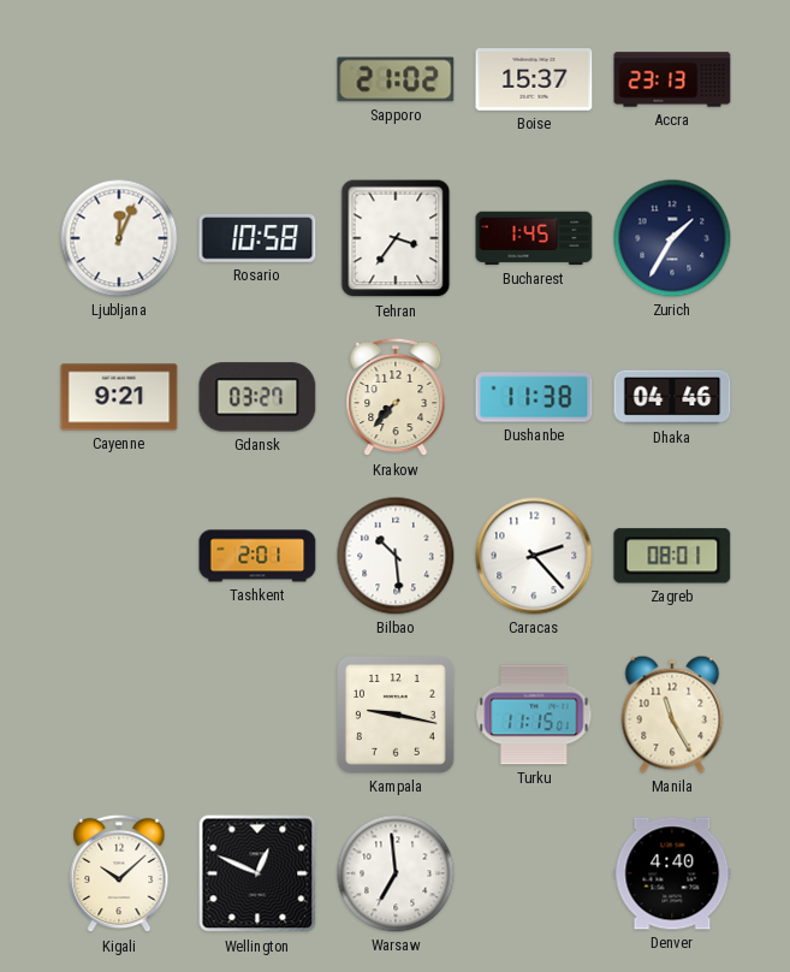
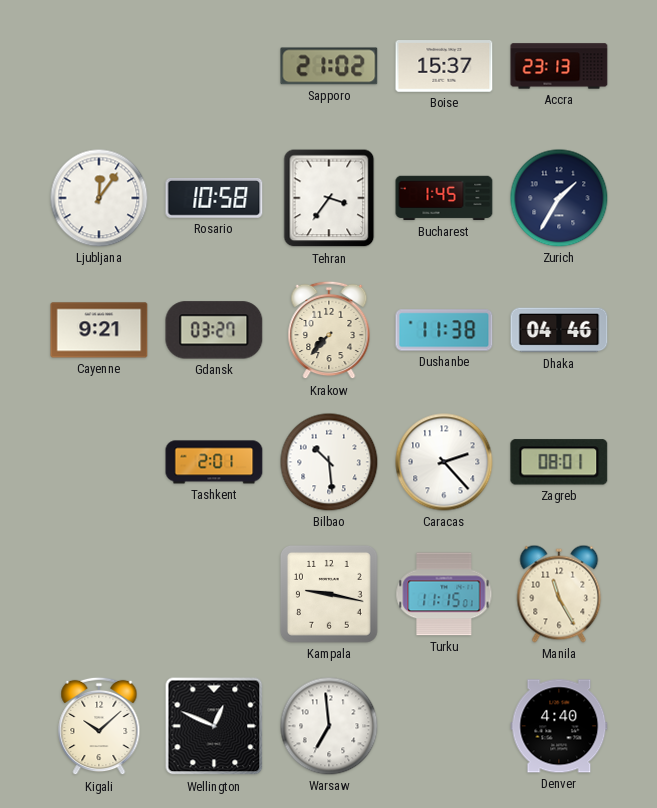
Ljubljana: 12:04 -> 12:06
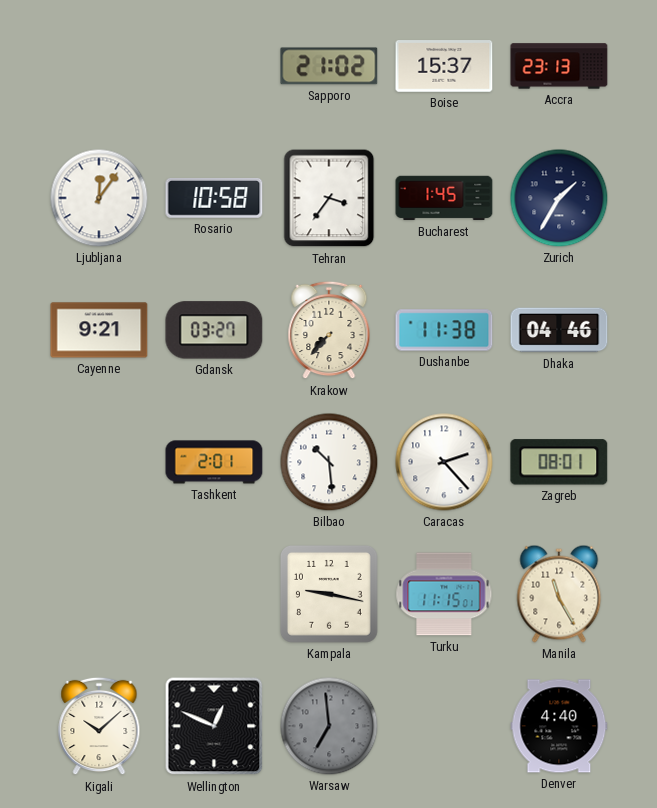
Warsaw dial: white -> grey
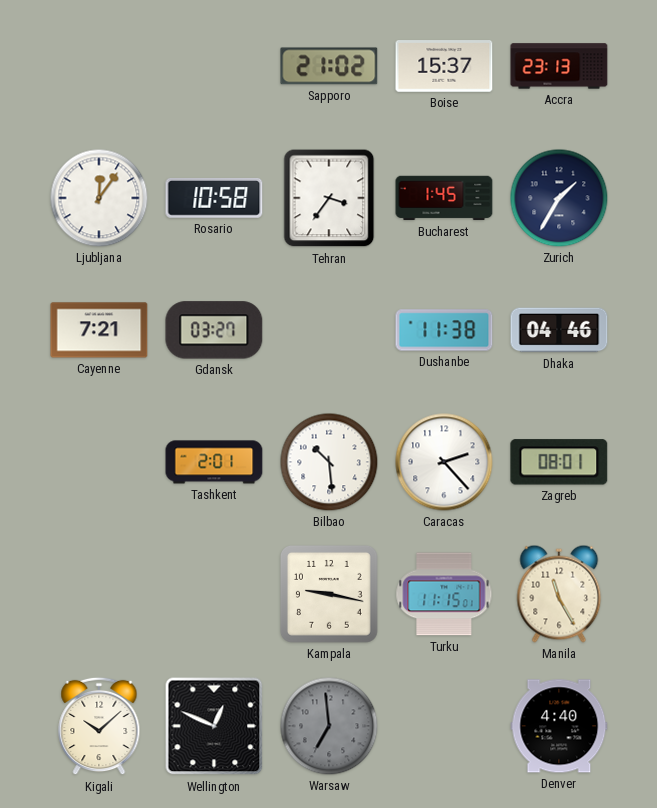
Cayenne: 9:21 -> 7:21
Krakow: 7:37 -> none
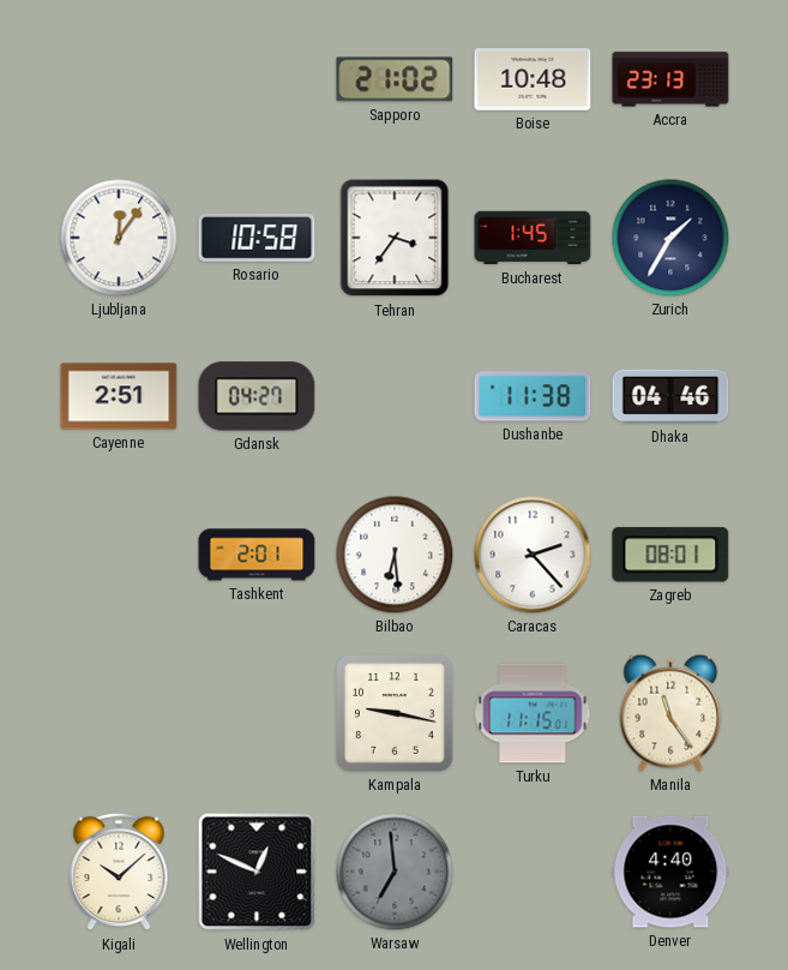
Boise: 15:37 -> 10:48
Cayenne: 7:21 -> 2:51
Gdansk: 03:27 -> 04:27
Bilbao: 10:29 -> 6:29
Manila: 11:25 -> 11:24
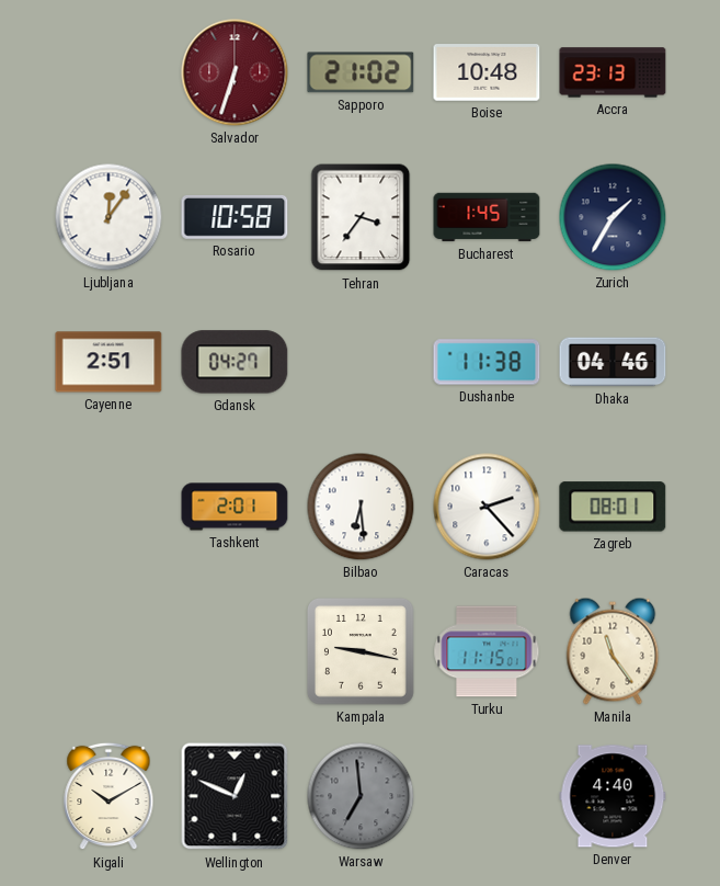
Salvador: none -> 6:33
Kigali: 10:08 -> 10:10
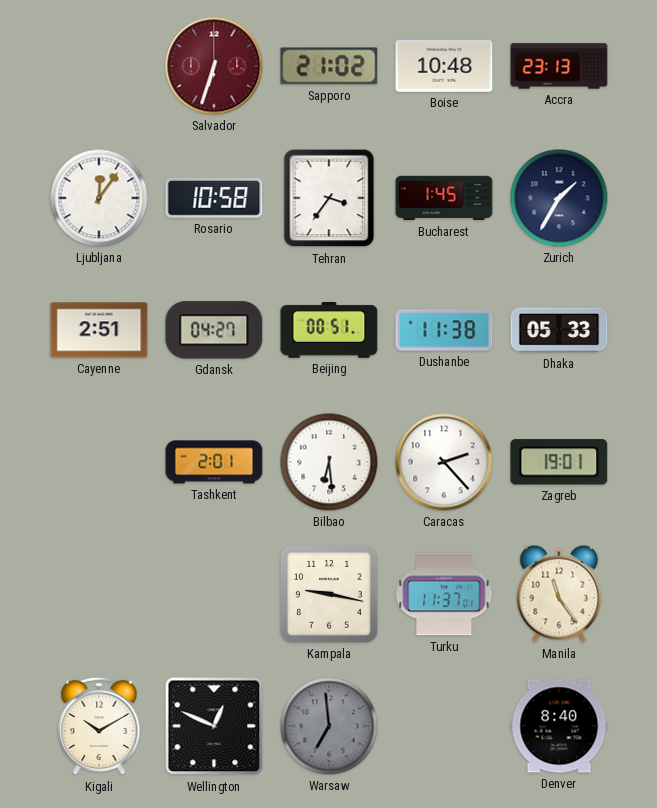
Beijing: none -> 00:51
Dhaka: 04:46 -> 05:33
Zagreb: 08:01 -> 19:01
Turku: 11:15 -> 11:37
Denver: 4:40 -> 8:40
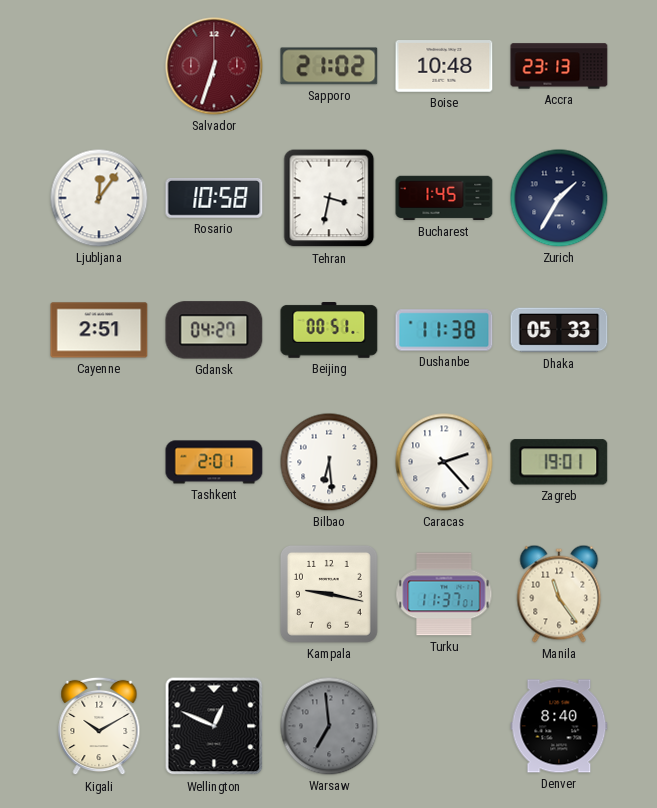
Tehran: 3:36 -> 3:32
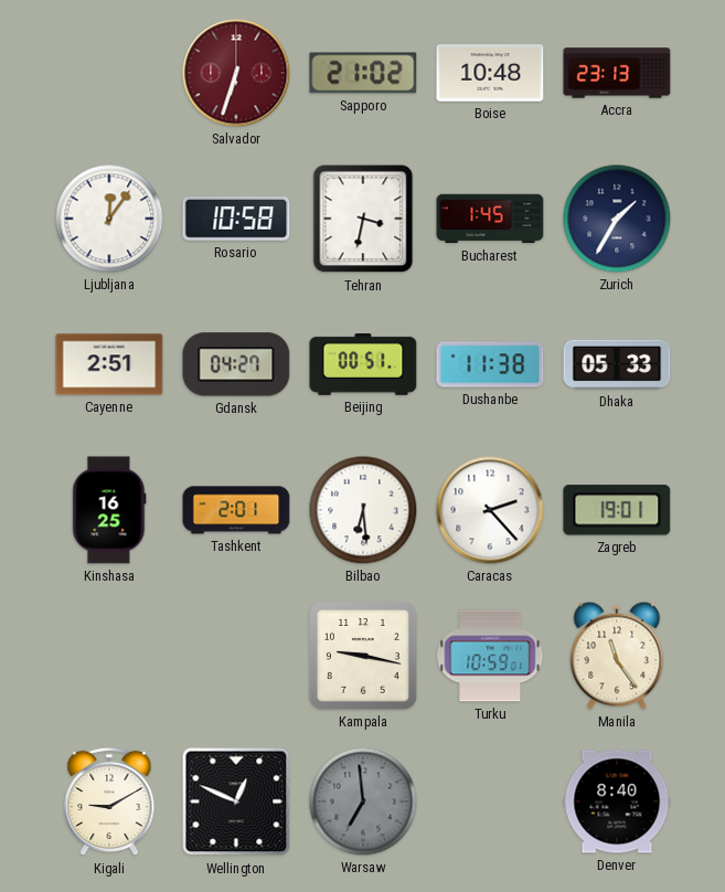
Kinshasa: none -> 16:25
Turku: 11:37 -> 10:59
Kigali: 10:10 -> 9:10
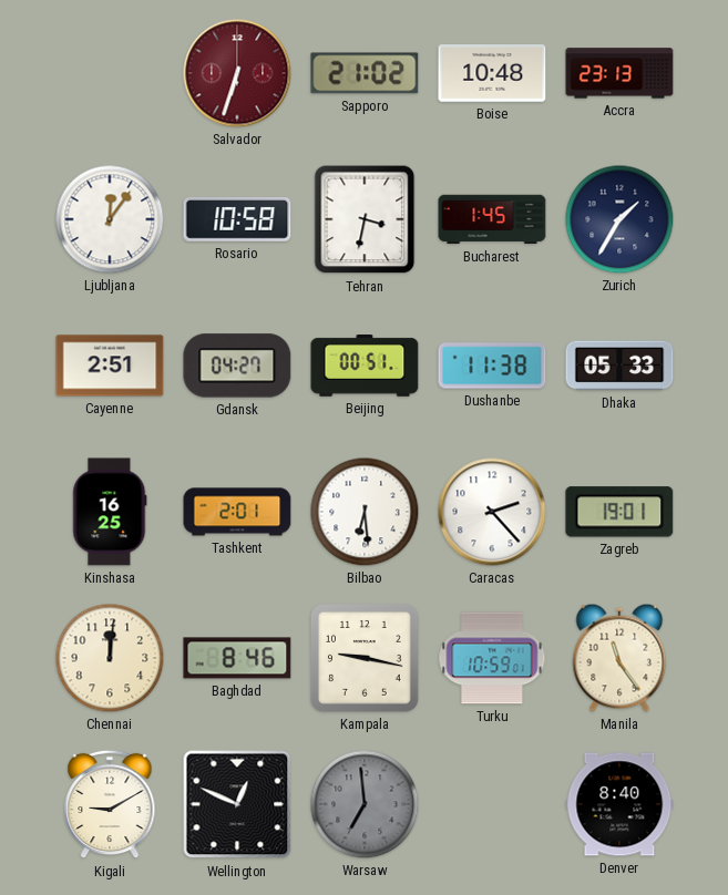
Chennai: none -> 12:01
Baghdad: none -> 8:46
